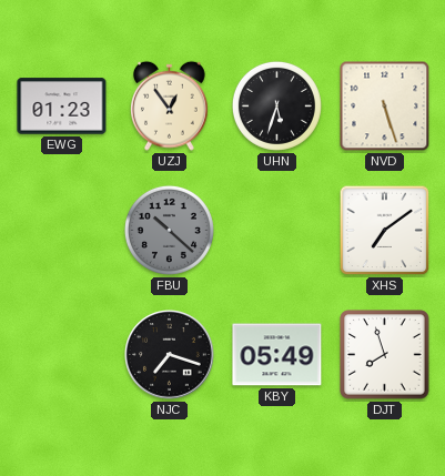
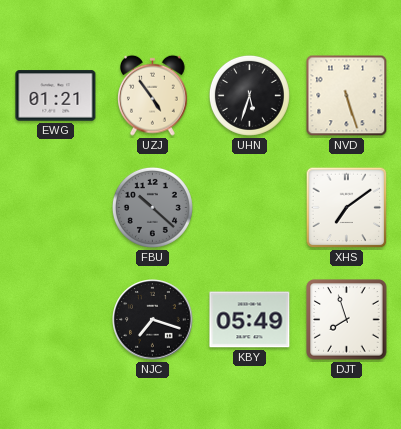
EWG: 01:23 -> 01:21
UZJ: 12:54 -> 4:54
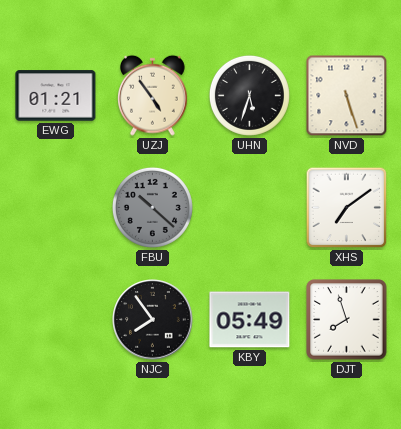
NJC: 7:18 -> 7:54
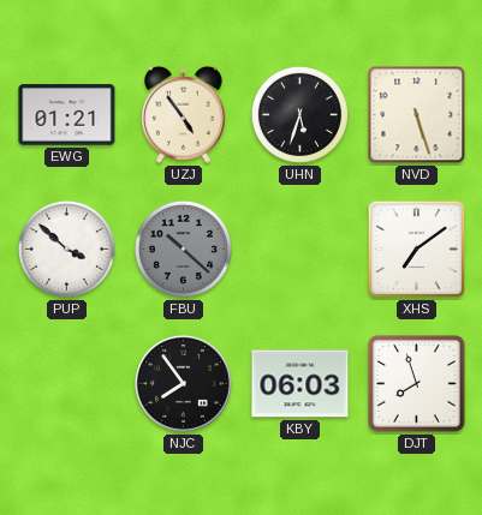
PUP: none -> 3:52
KBY: 05:49 -> 06:03
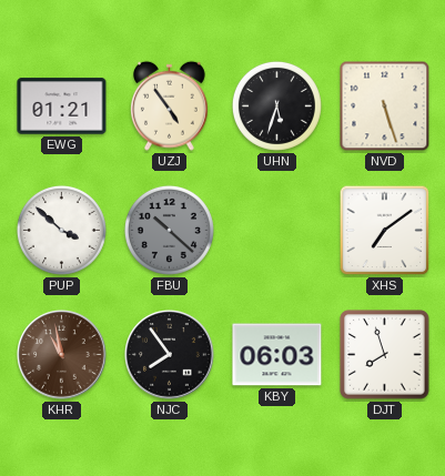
KHR: none -> 10:58
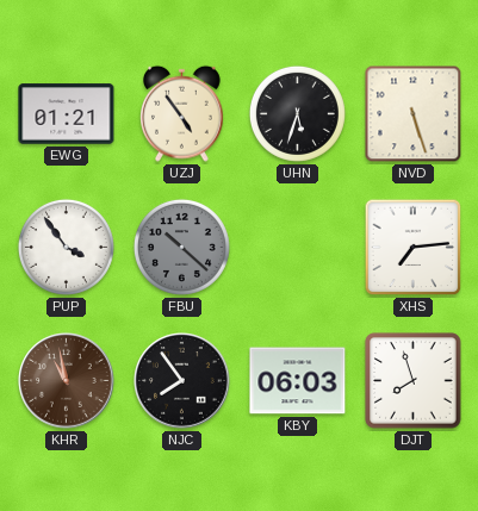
PUP: 3:52 -> 3:54
XHS: 7:09 -> 7:14
